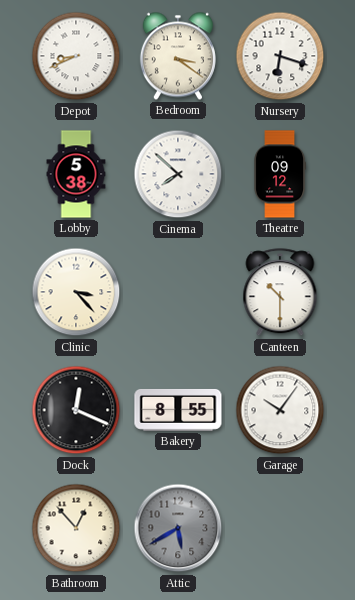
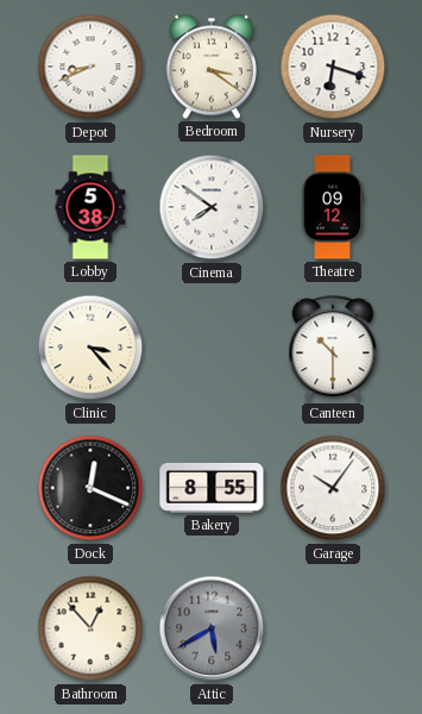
Cinema: 7:52 -> 7:51
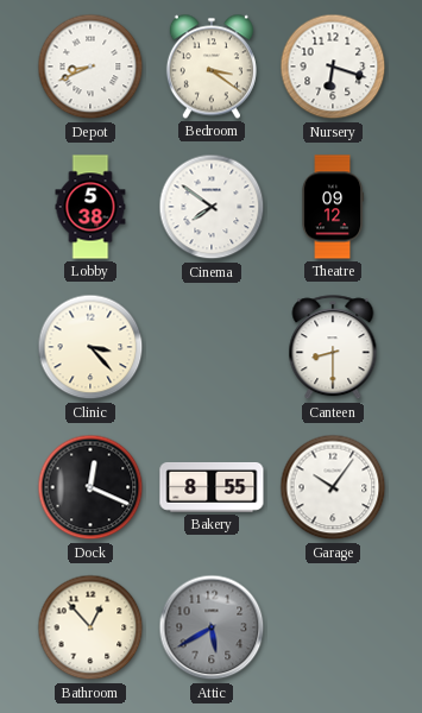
Canteen: 10:30 -> 8:30
